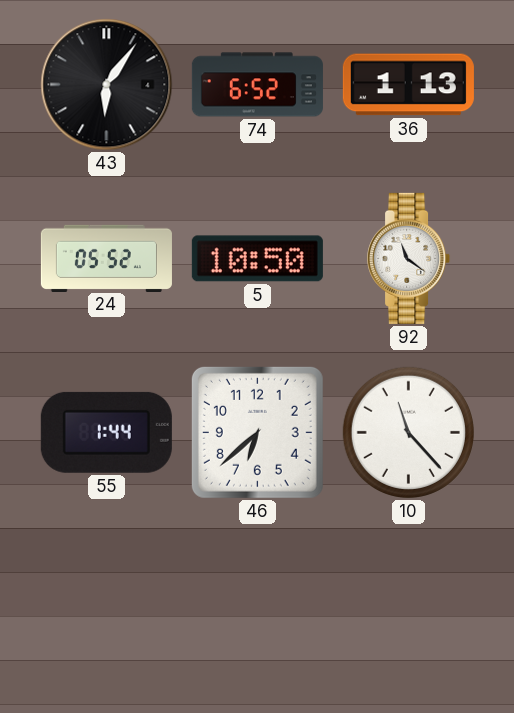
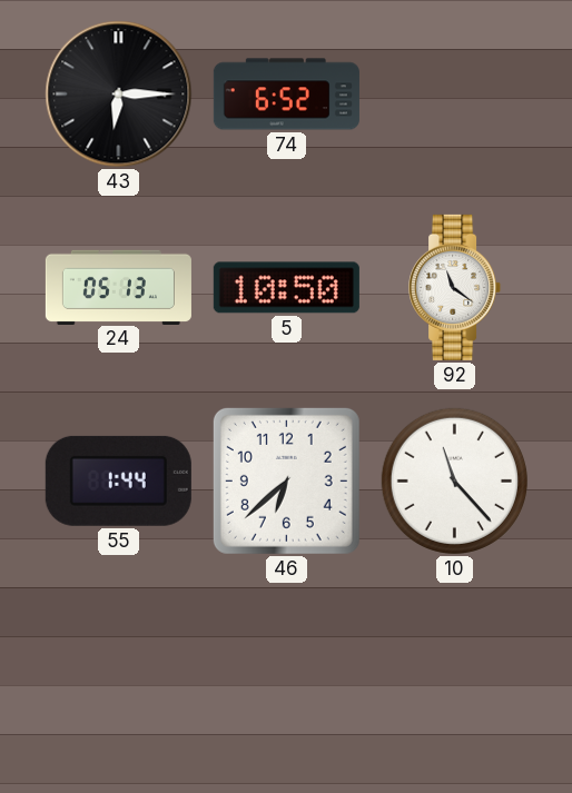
43: 6:06 -> 6:15
36: 1:13 -> none
24: 05:52 -> 05:13
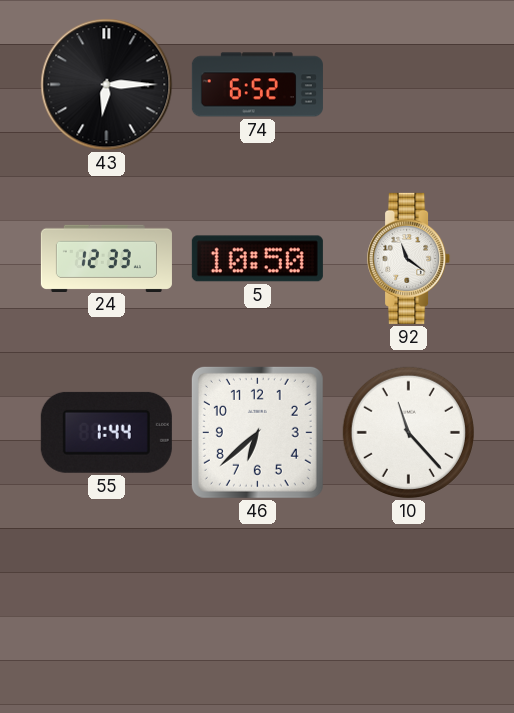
24: 05:13 -> 12:33
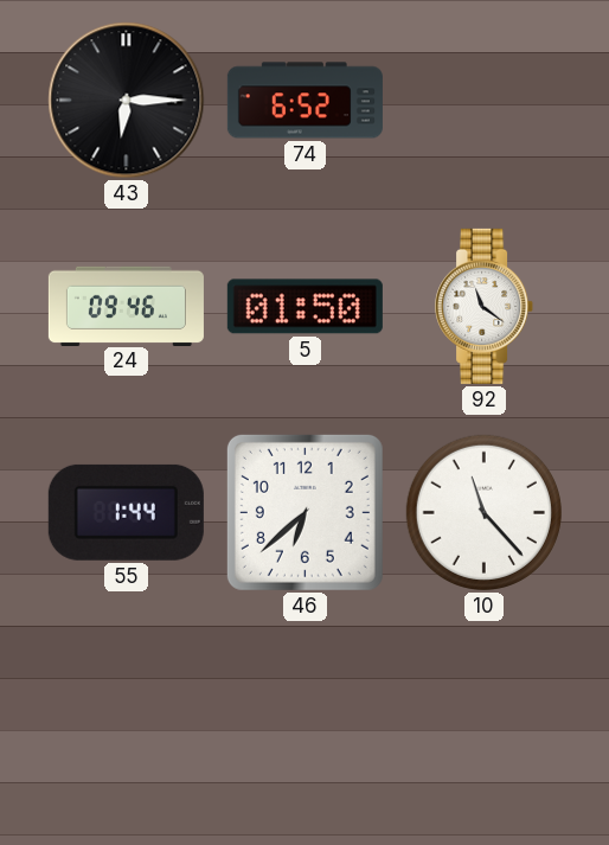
24: 12:33 -> 09:46
5: 10:50 -> 01:50
